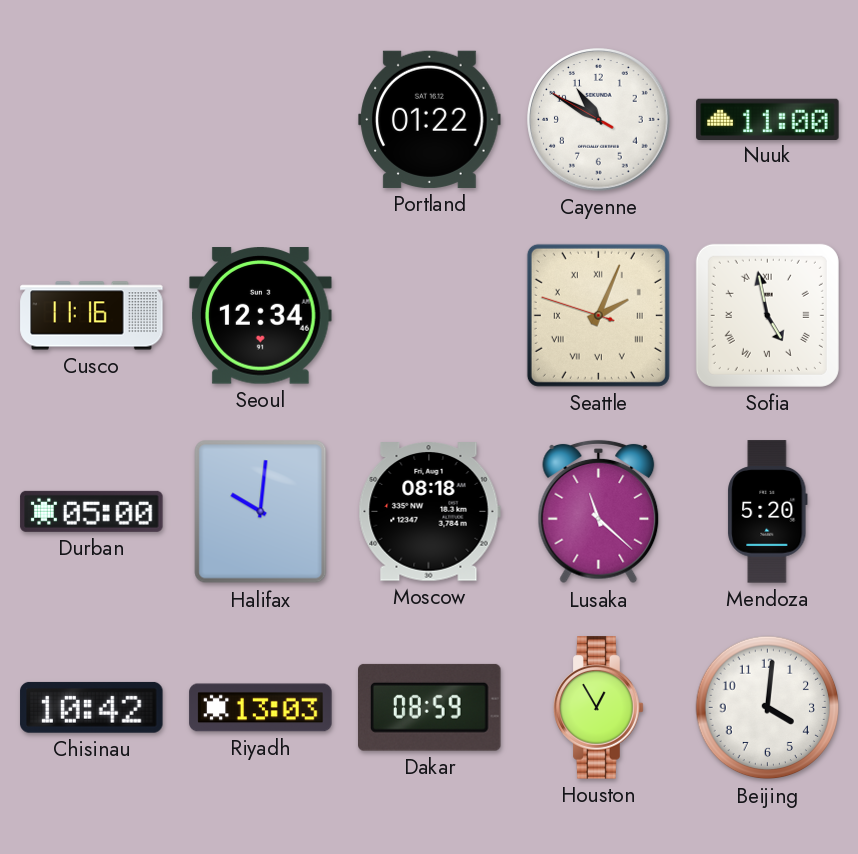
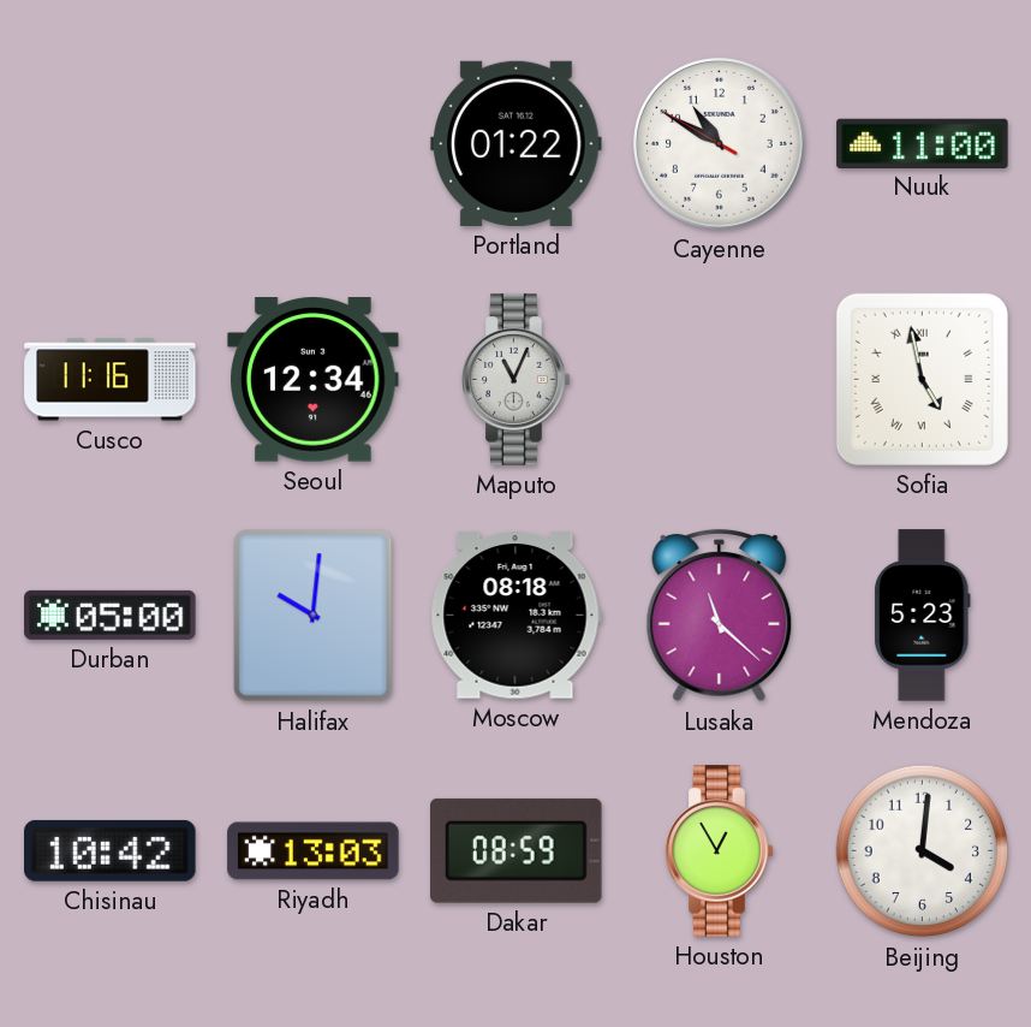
Maputo: none -> 11:04
Seattle: 2:03 -> none
Mendoza: 5:20 -> 5:23
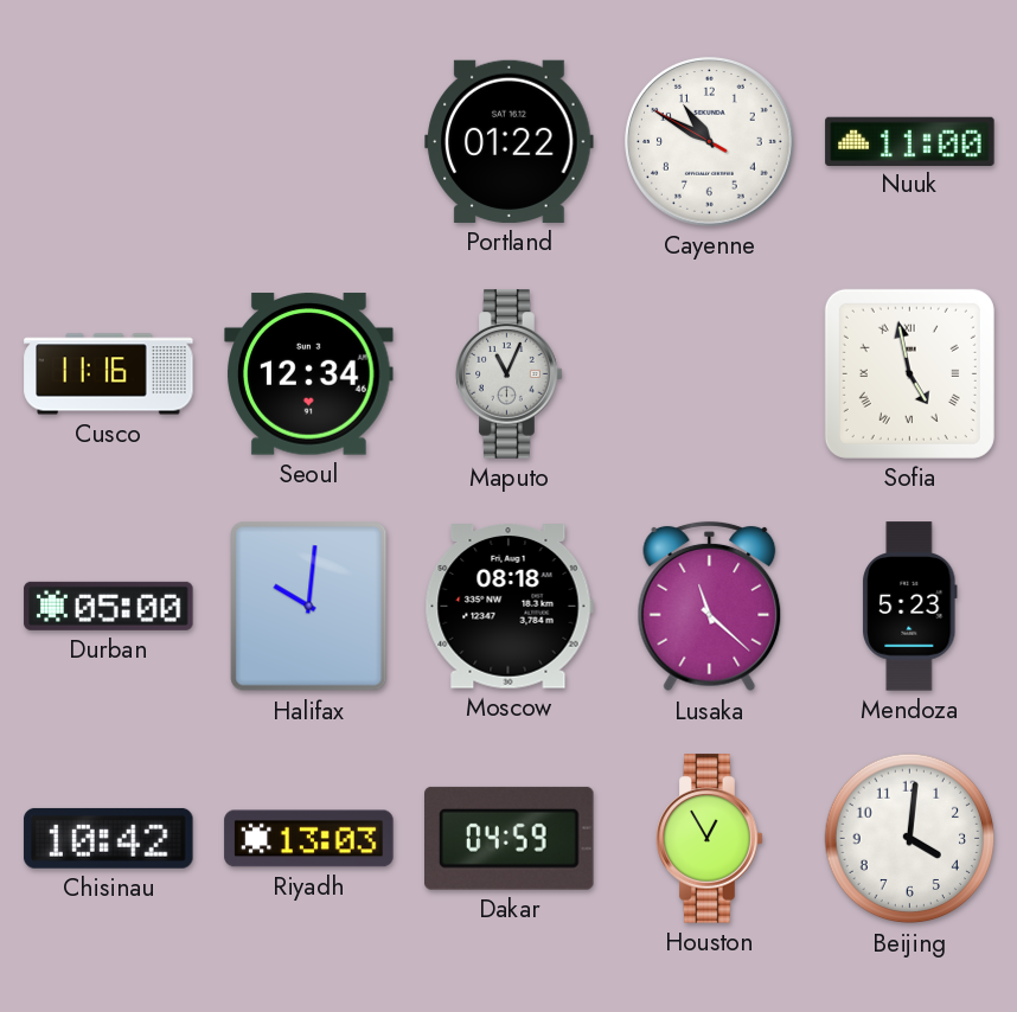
Dakar: 08:59 -> 04:59
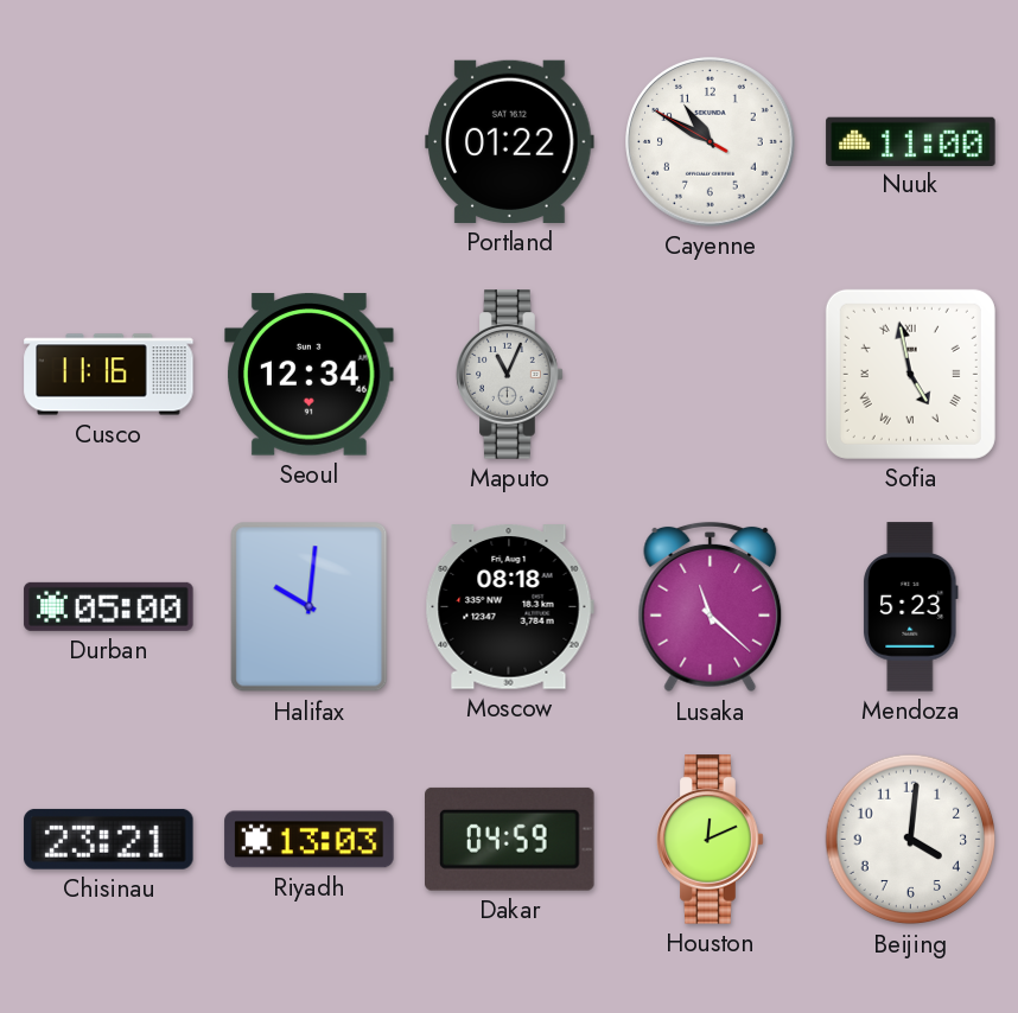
Chisinau: 10:42 -> 23:21
Houston: 12:55 -> 12:11
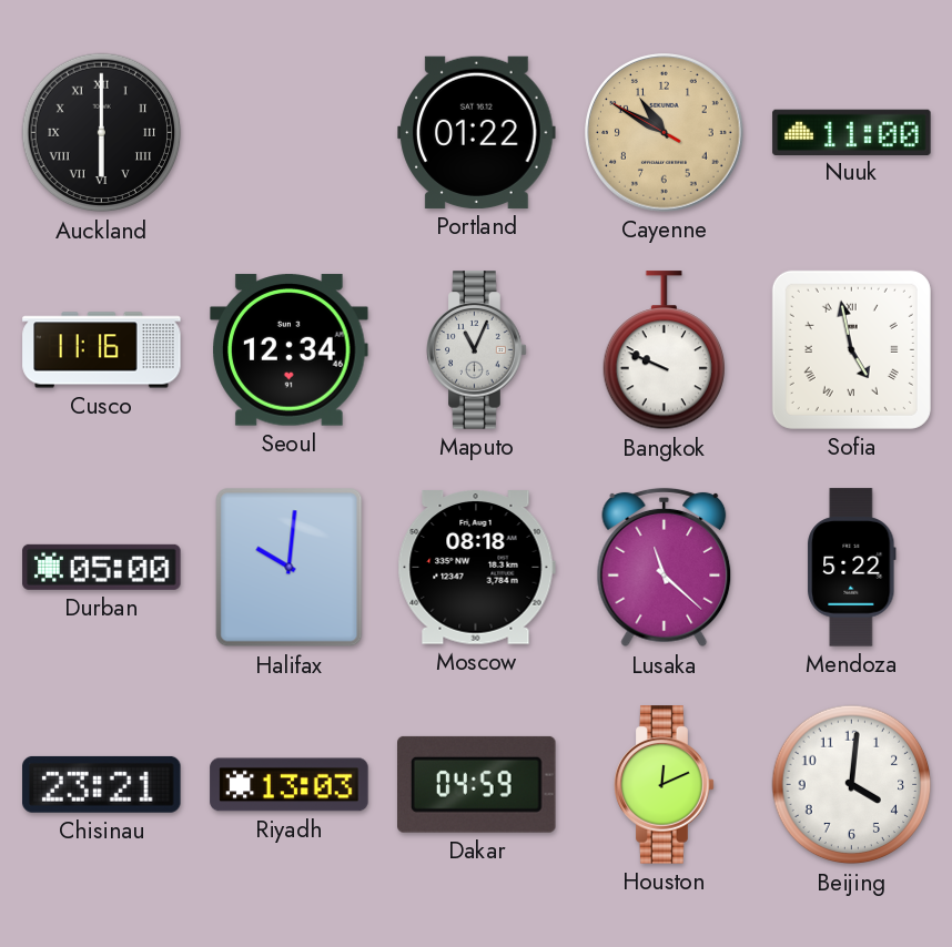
Auckland: none -> 6:00
Cayenne dial: white -> champagne
Bangkok: none -> 9:49
Mendoza: 5:23 -> 5:22
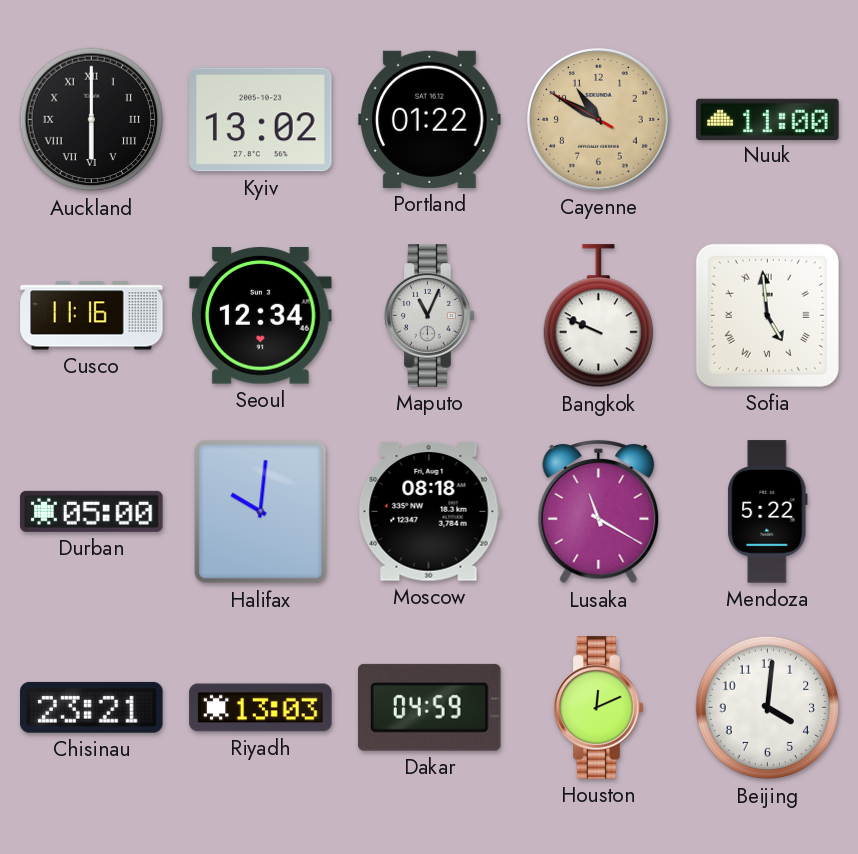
Kyiv: none -> 13:02
Sofia: 4:58 -> 4:59
Lusaka: 11:22 -> 11:20
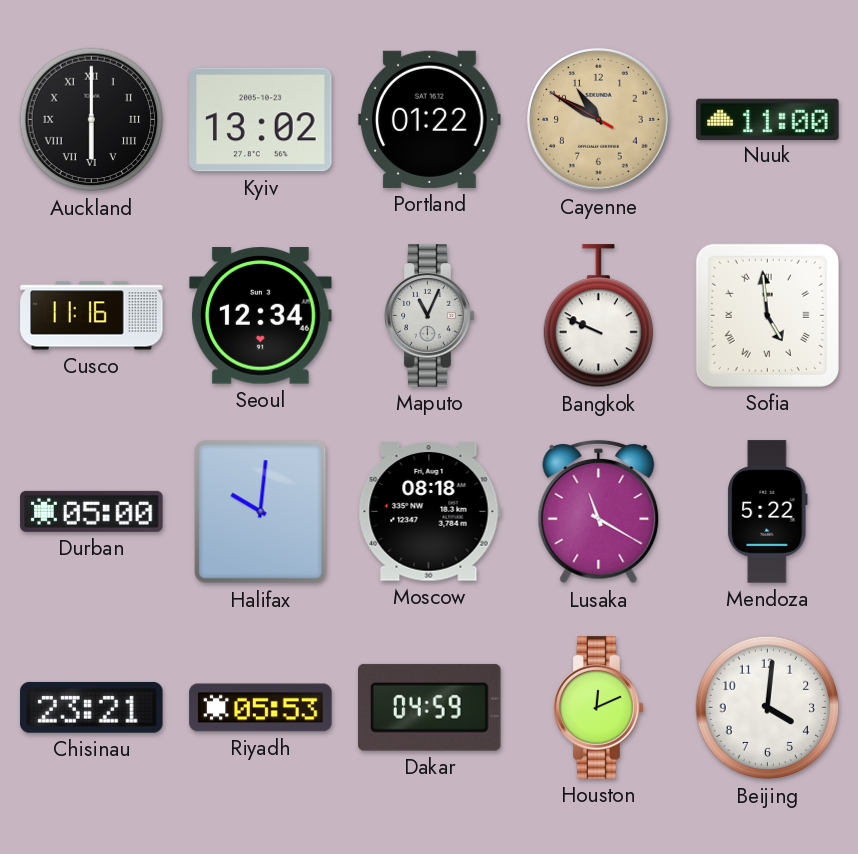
Riyadh: 13:03 -> 05:53
